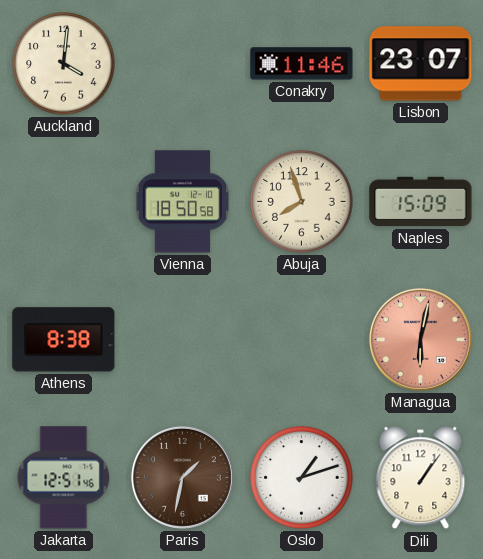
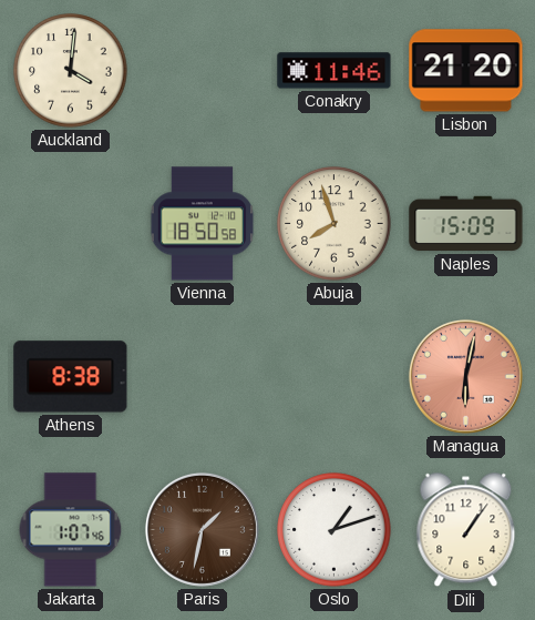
Lisbon: 23:07 -> 21:20
Jakarta: 12:51 -> 1:07
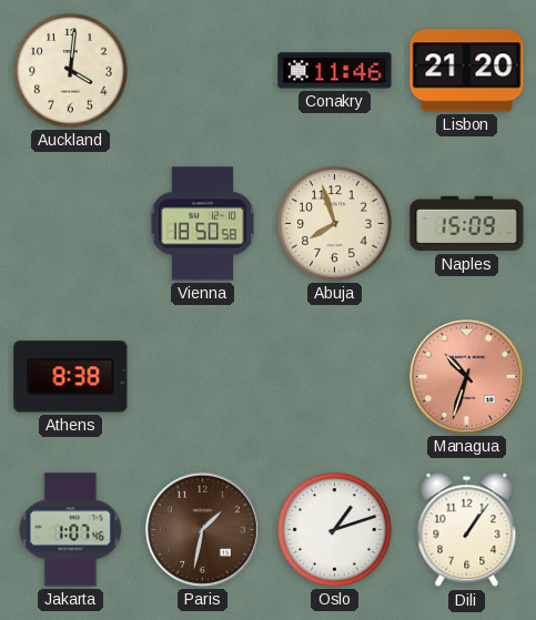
Managua: 6:02 -> 10:33
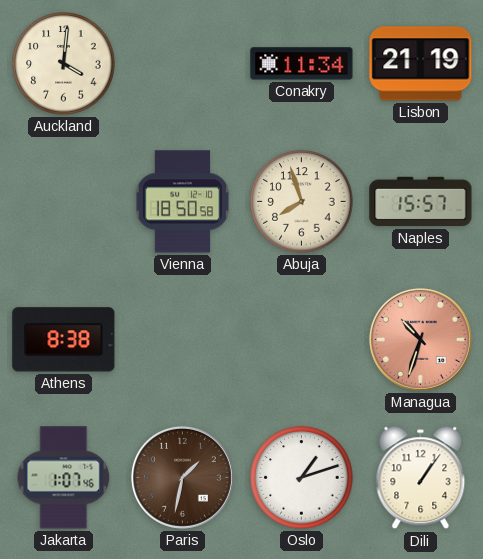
Conakry: 11:46 -> 11:34
Lisbon: 21:20 -> 21:19
Naples: 15:09 -> 15:57
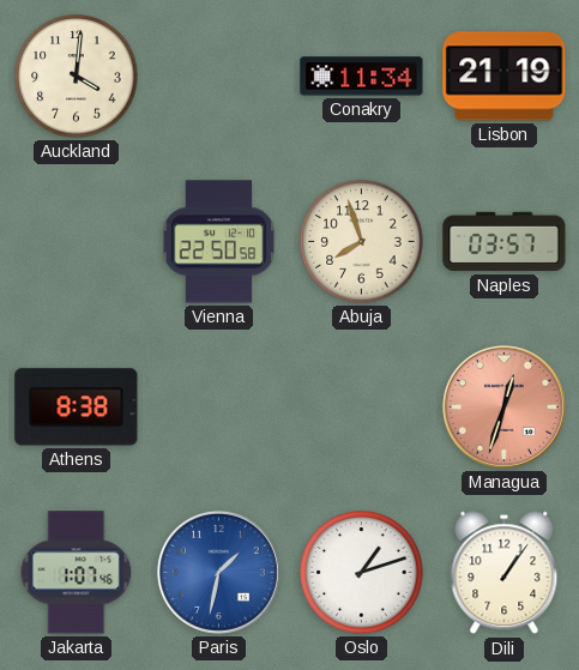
Vienna: 18:50 -> 22:50
Naples: 15:57 -> 03:57
Managua: 10:33 -> 12:33
Paris dial: brown -> blue
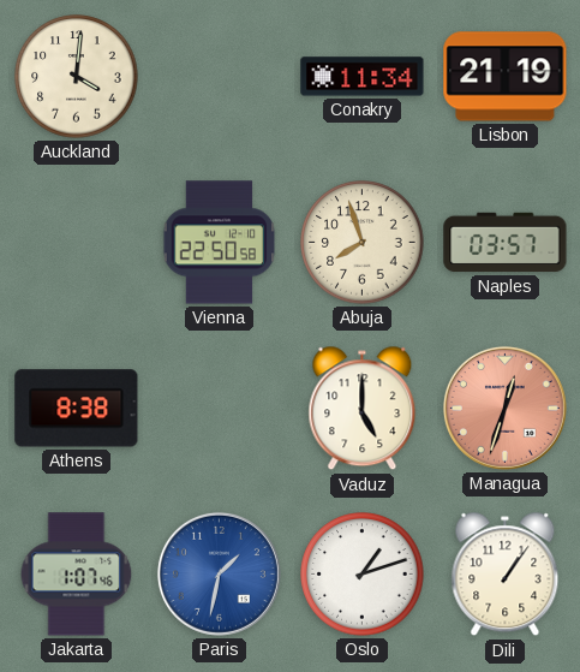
Vaduz: none -> 5:00
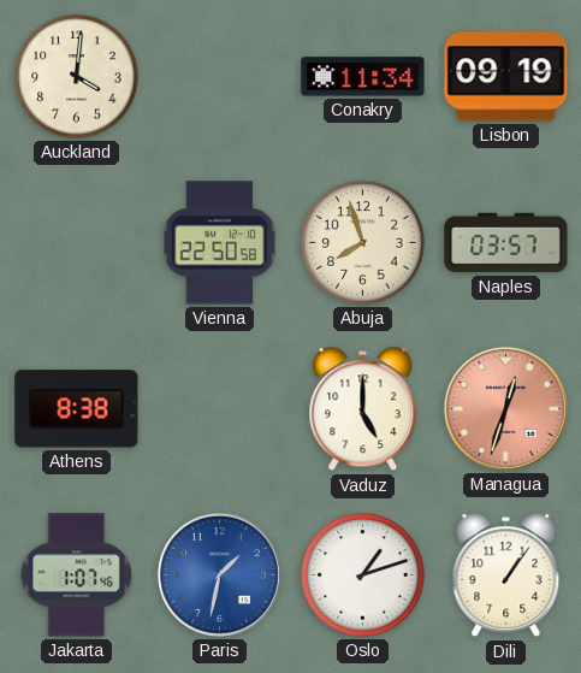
Lisbon: 21:19 -> 09:19
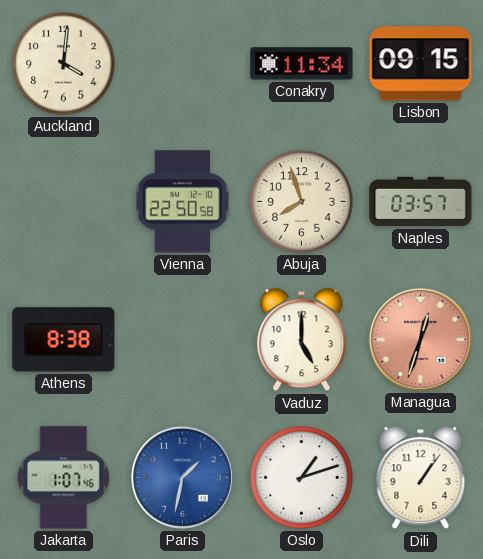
Lisbon: 09:19 -> 09:15
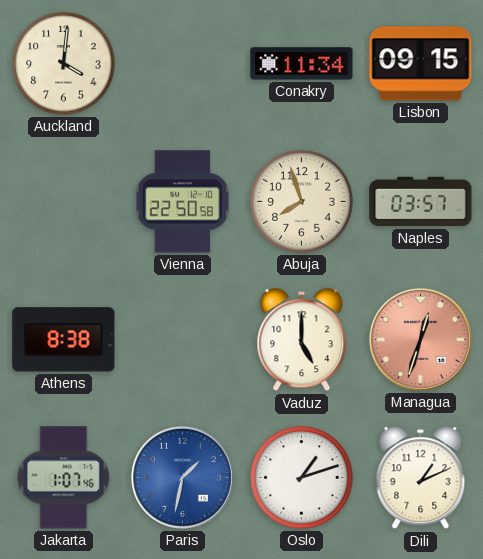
Dili: 1:06 -> 1:11
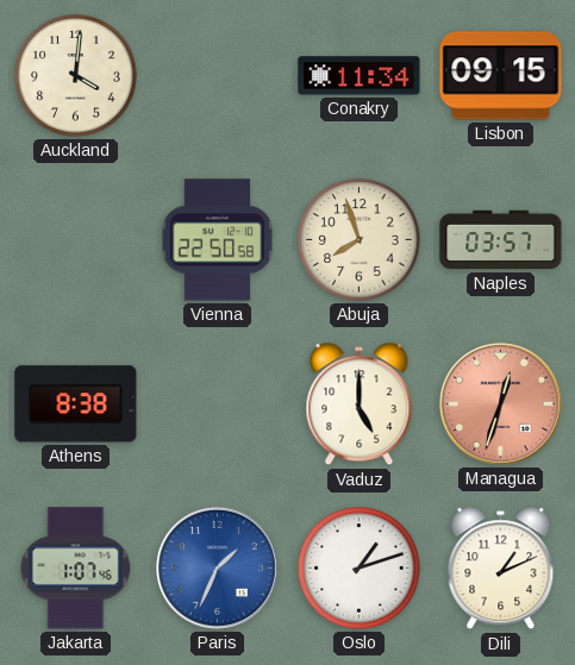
Paris: 1:32 -> 1:34
